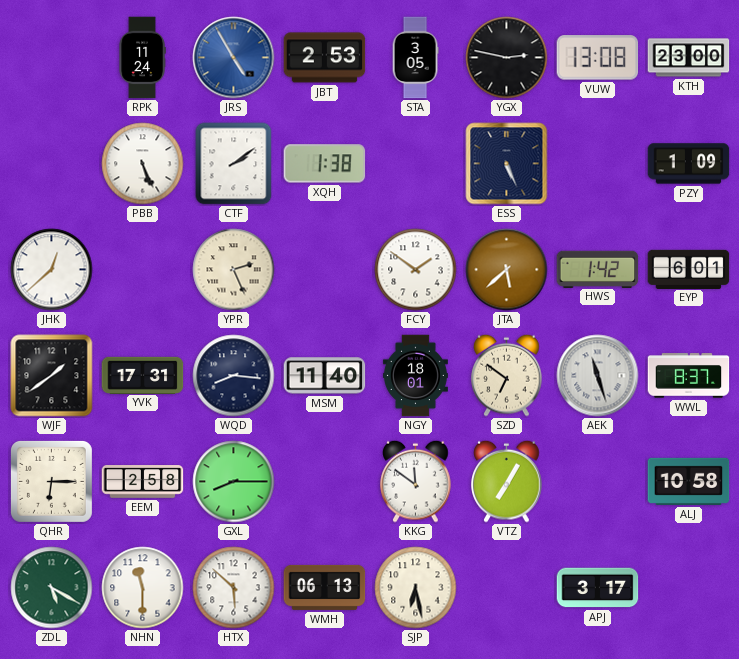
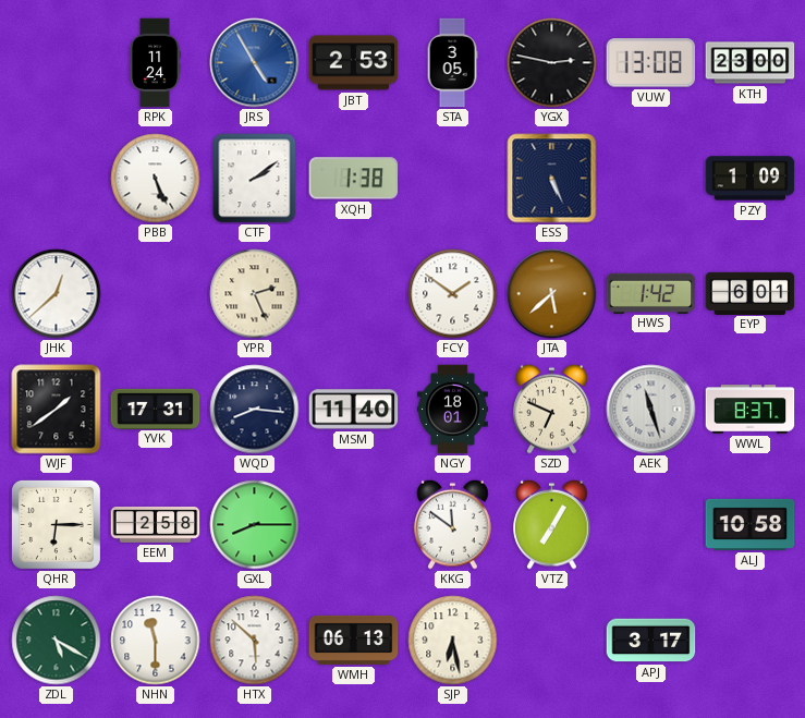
SZD: 6:51 -> 6:49
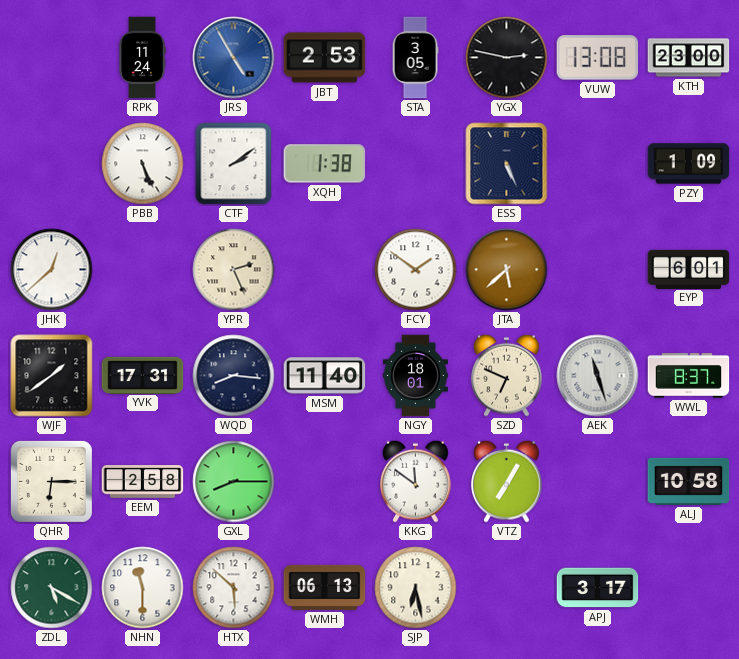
HWS: 1:42 -> none
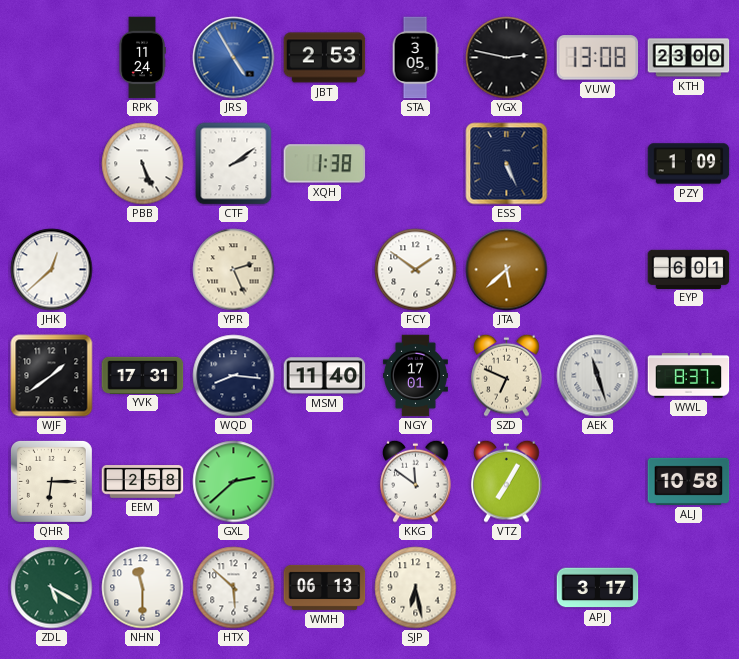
NGY: 18:01 -> 17:01
GXL: 8:15 -> 2:38
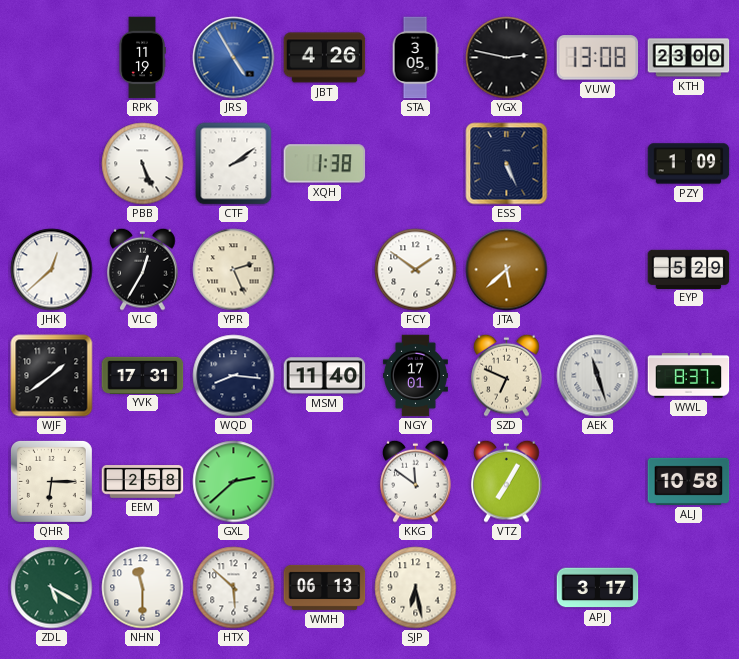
RPK: 11:24 -> 11:19
JBT: 2:53 -> 4:26
VLC: none -> 12:35
EYP: 6:01 -> 5:29
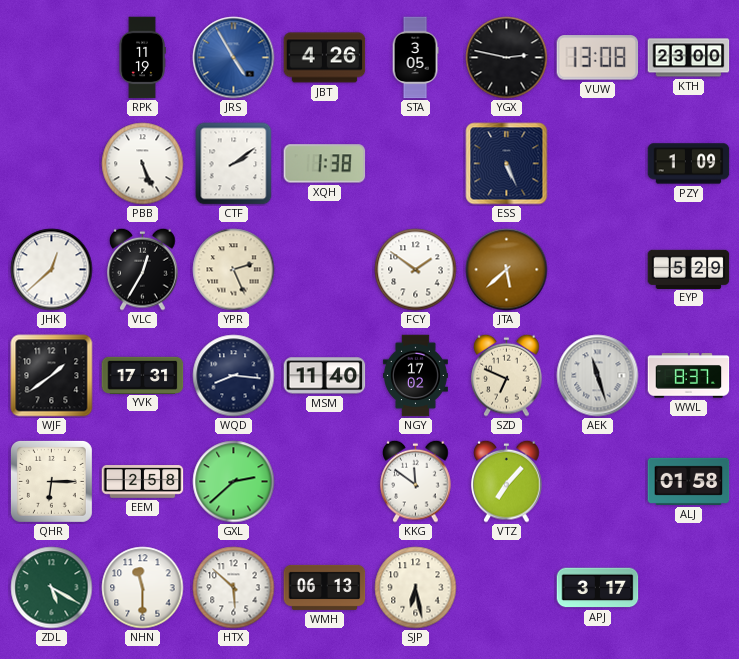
NGY: 17:01 -> 17:02
VTZ: 7:05 -> 7:07
ALJ: 10:58 -> 01:58
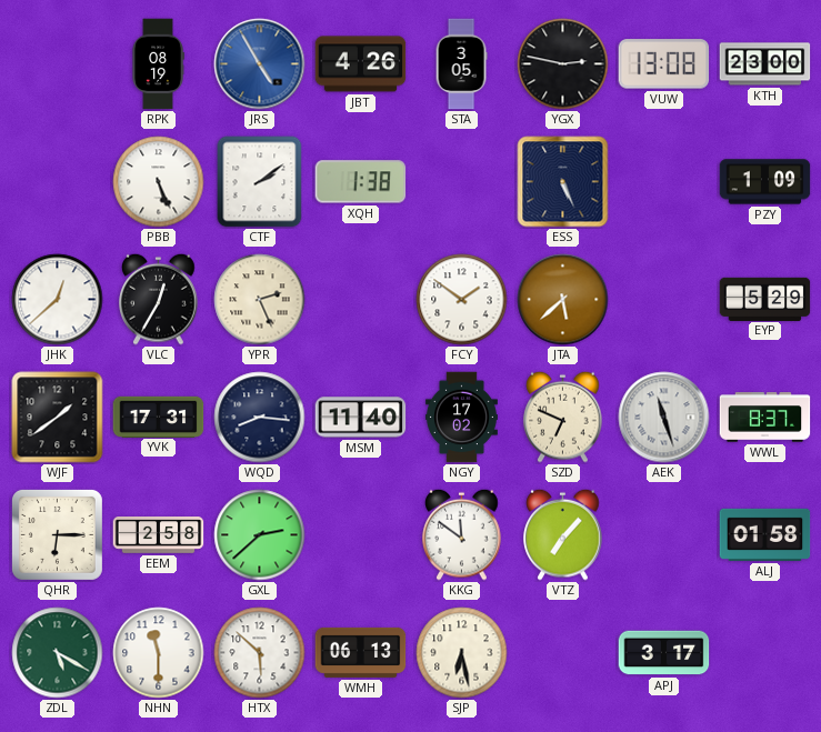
RPK: 11:19 -> 08:19
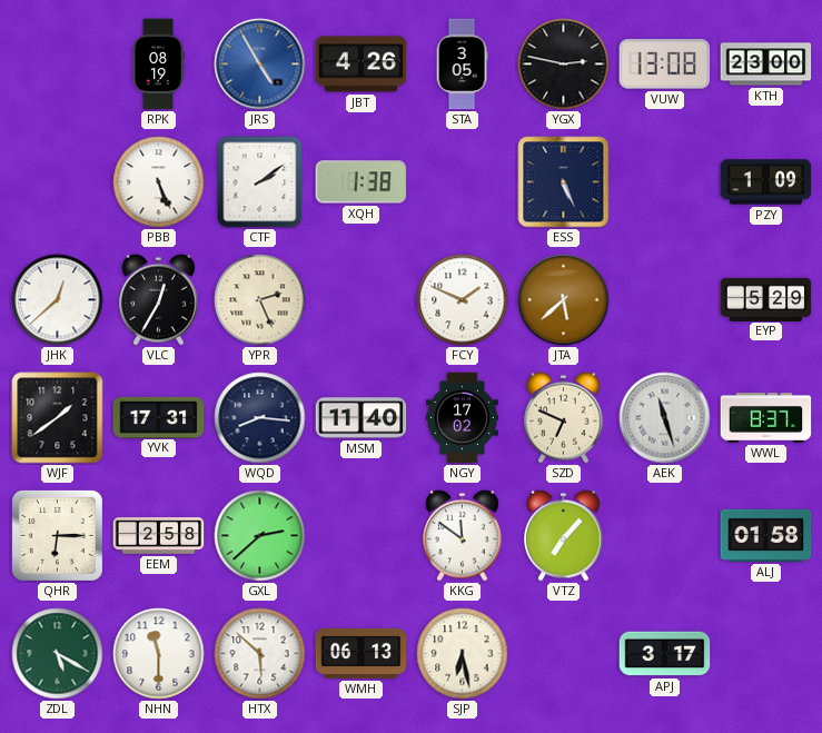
FCY: 1:51 -> 1:49
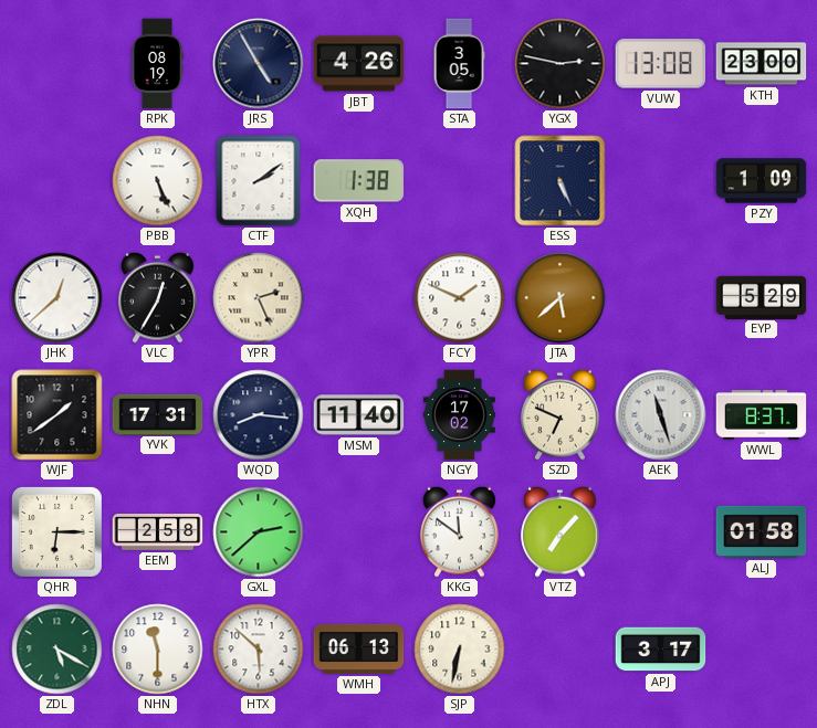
JRS dial: blue -> navy
SJP: 6:28 -> 6:32
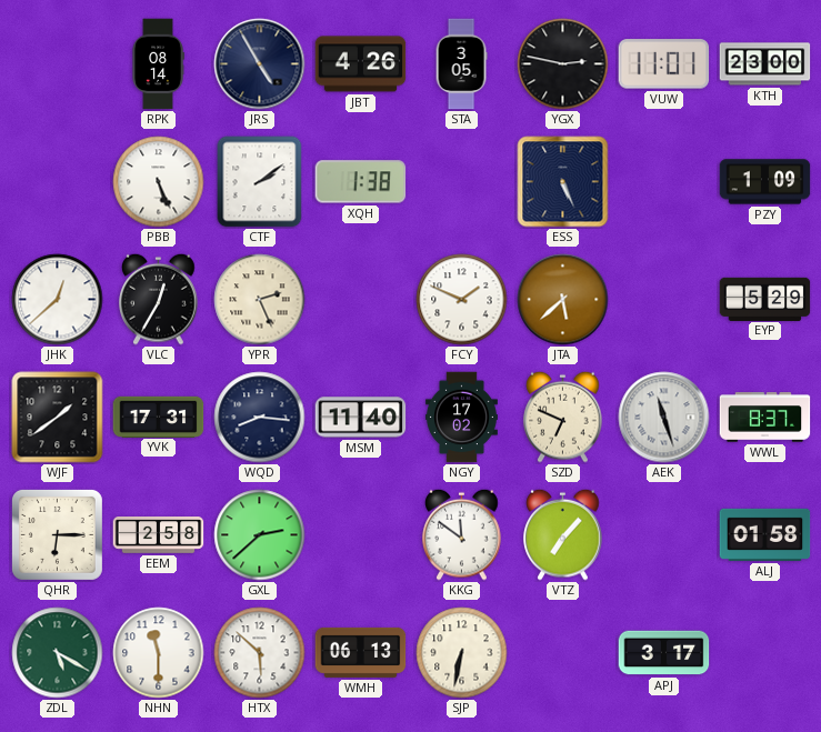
RPK: 08:19 -> 08:14
VUW: 13:08 -> 11:01
